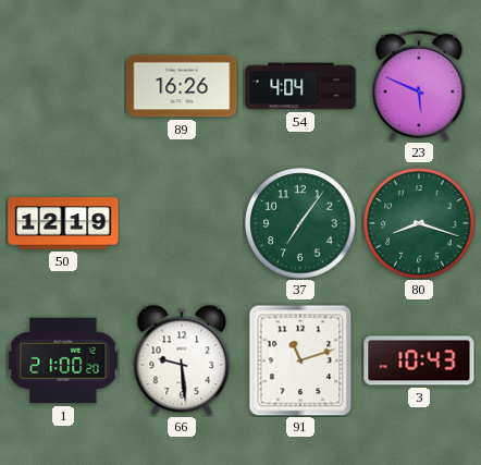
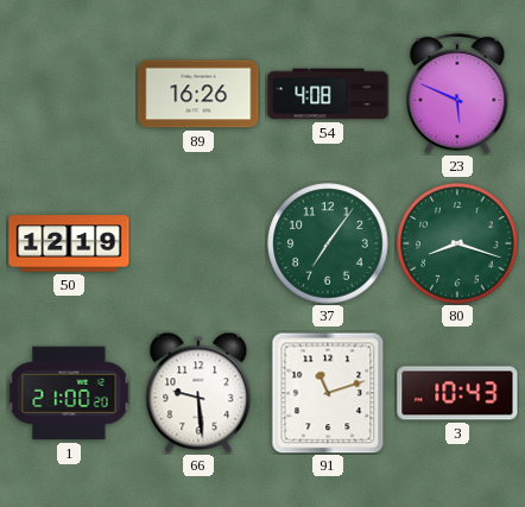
54: 4:04 -> 4:08
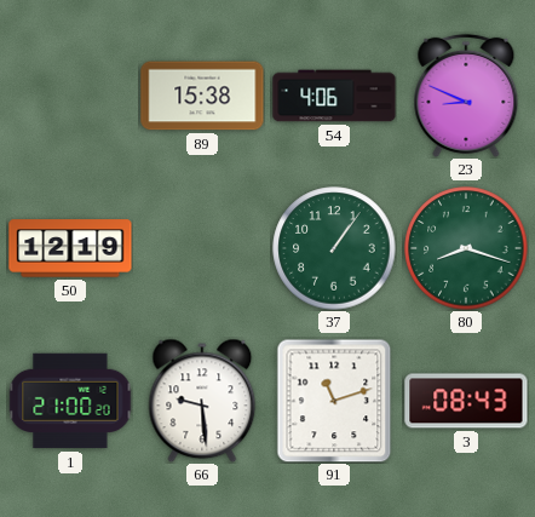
89: 16:26 -> 15:38
54: 4:08 -> 4:06
23: 5:49 -> 8:49
37: 7:06 -> 1:06
3: 10:43 -> 08:43
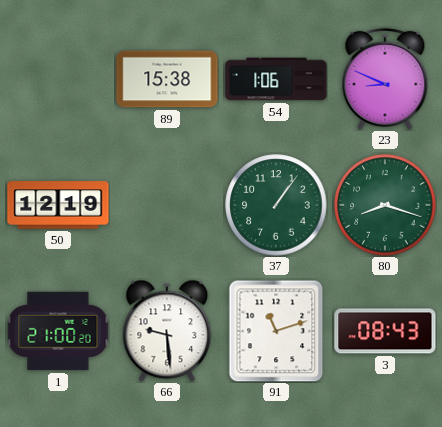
54: 4:06 -> 1:06
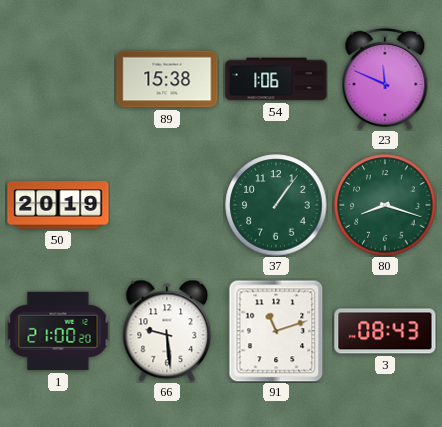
23: 8:49 -> 11:49
50: 12:19 -> 20:19
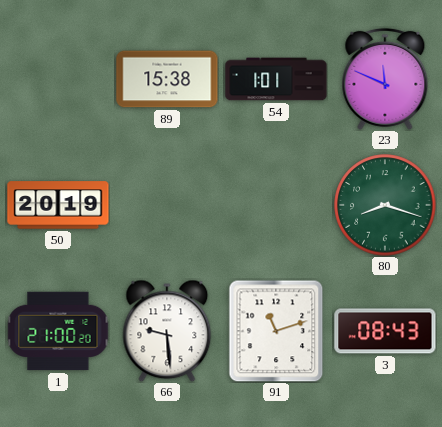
54: 1:06 -> 1:01
37: 1:06 -> none
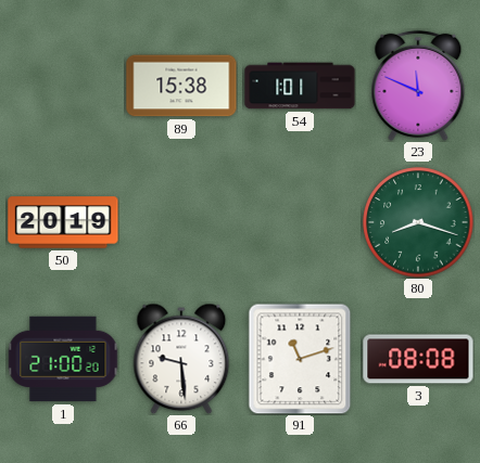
3: 08:43 -> 08:08
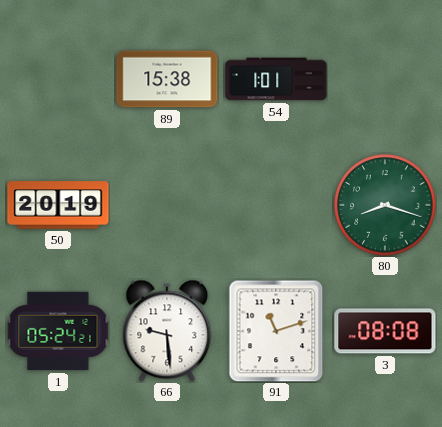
23: 11:49 -> none
1: 21:00 -> 05:24
